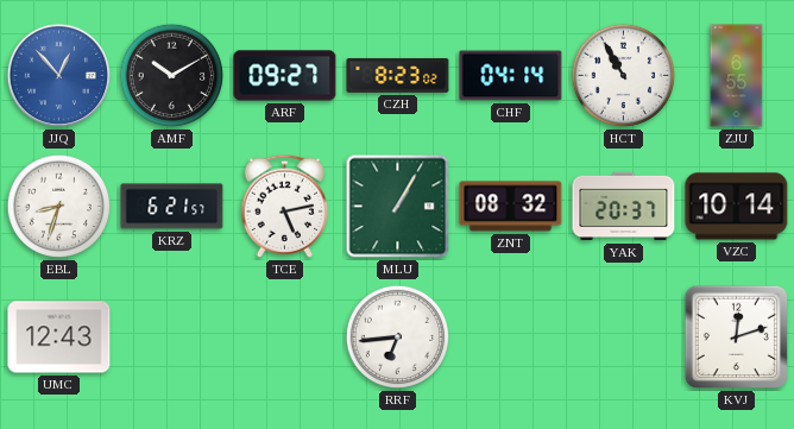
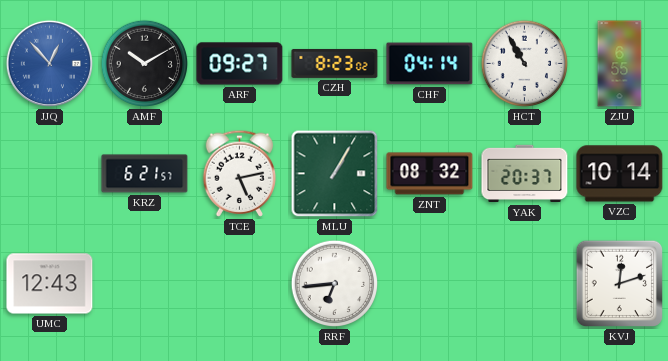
EBL: 8:33 -> none
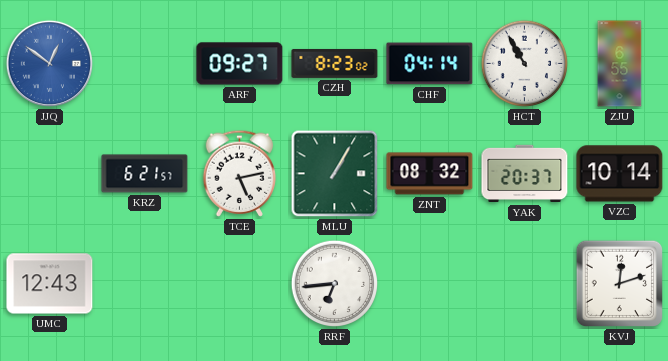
JJQ: 12:53 -> 12:51
AMF: 10:10 -> none
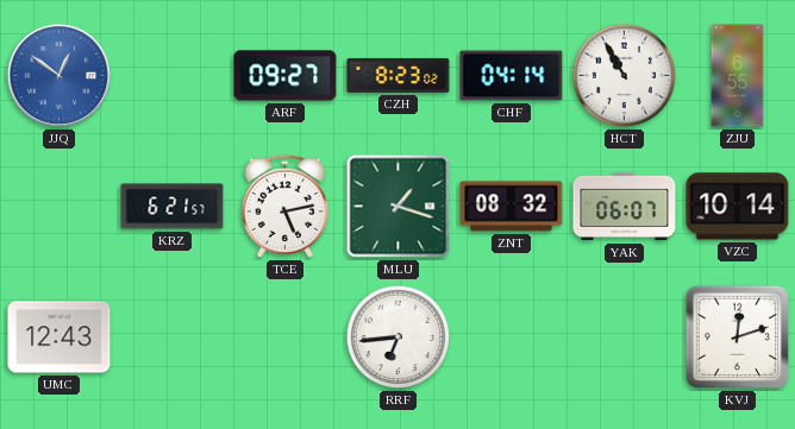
MLU: 1:05 -> 1:18
YAK: 20:37 -> 06:07
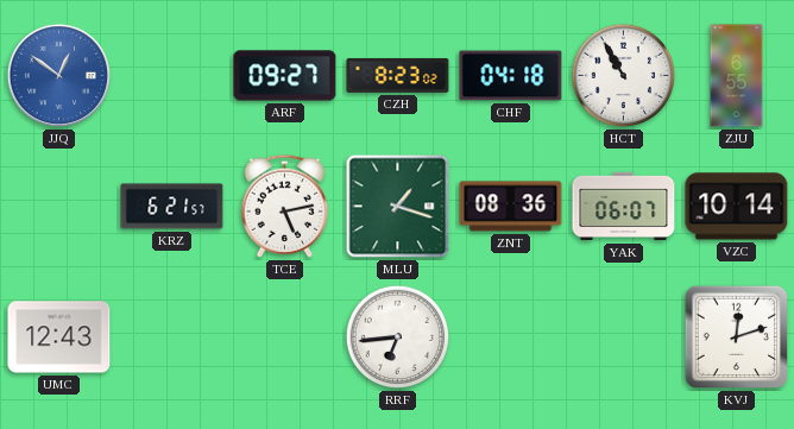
CHF: 04:14 -> 04:18
ZNT: 08:32 -> 08:36
